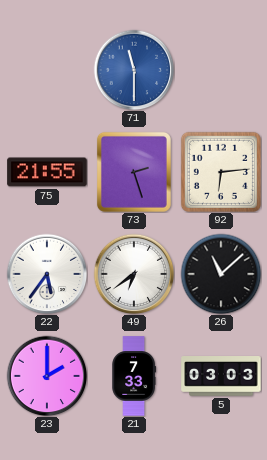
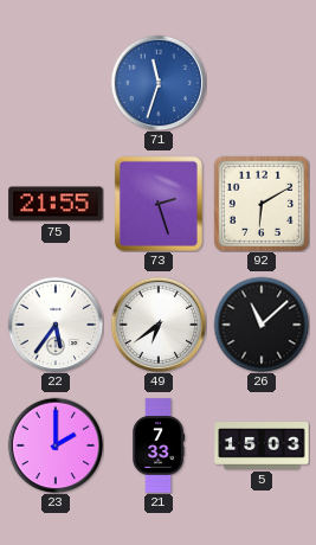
71: 11:30 -> 11:33
92: 6:14 -> 6:10
5: 03:03 -> 15:03
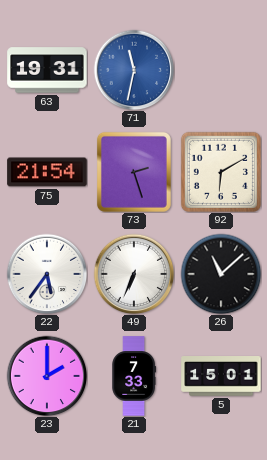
63: none -> 19:31
71: 11:33 -> 11:32
75: 21:55 -> 21:54
49: 6:39 -> 6:34
5: 15:03 -> 15:01
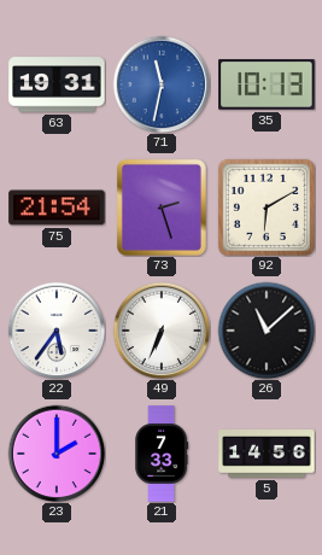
35: none -> 10:13
5: 15:01 -> 14:56
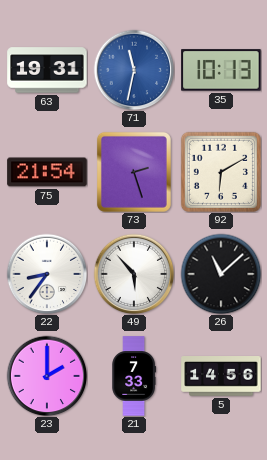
22: 5:36 -> 8:36
49: 6:34 -> 5:53
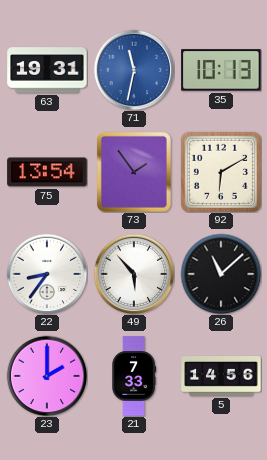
75: 21:54 -> 13:54
73: 2:27 -> 1:54
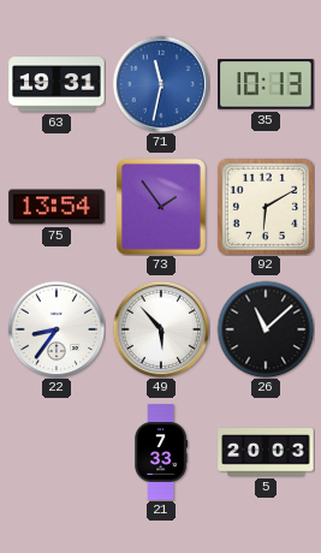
23: 2:00 -> none
5: 14:56 -> 20:03
